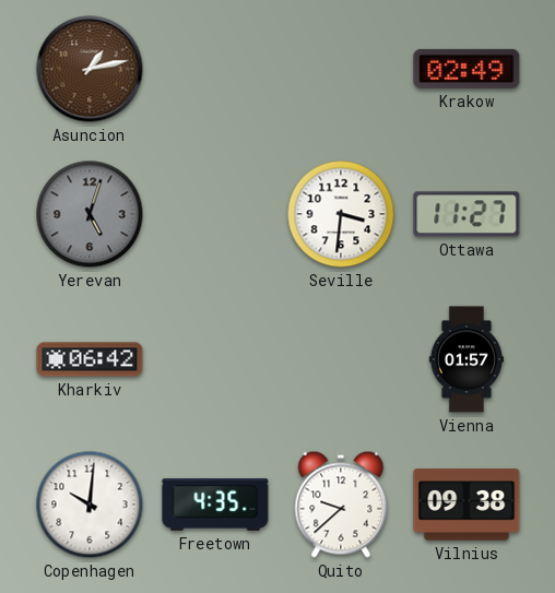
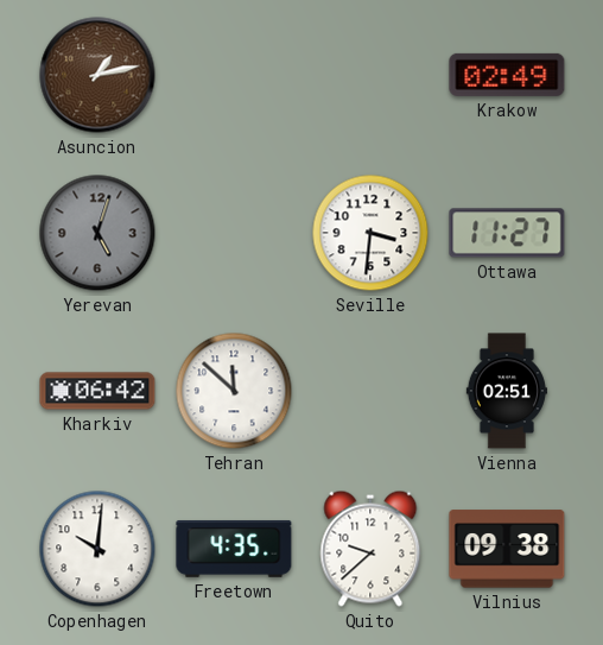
Tehran: none -> 11:52
Vienna: 01:57 -> 02:51
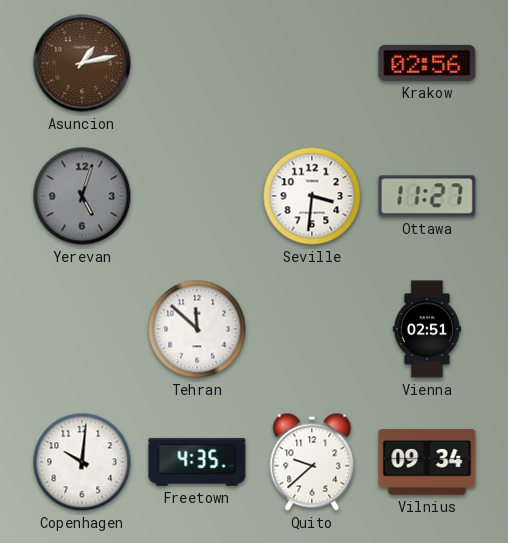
Krakow: 02:49 -> 02:56
Kharkiv: 06:42 -> none
Vilnius: 09:38 -> 09:34
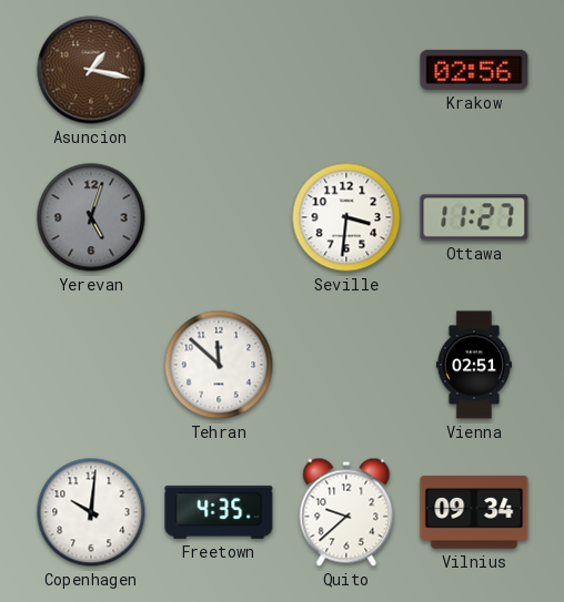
Asuncion: 1:13 -> 1:17
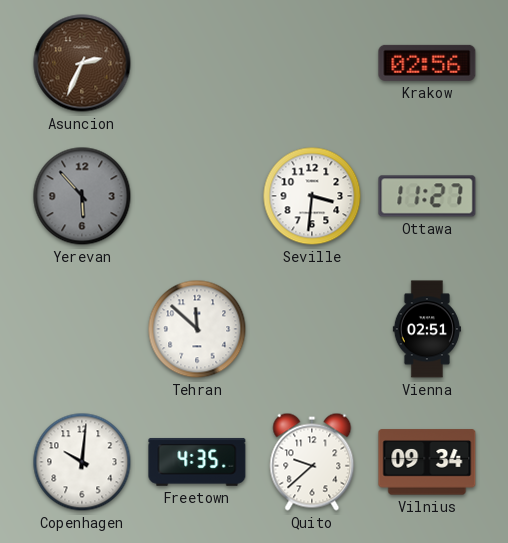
Asuncion: 1:17 -> 2:34
Yerevan: 5:03 -> 5:53
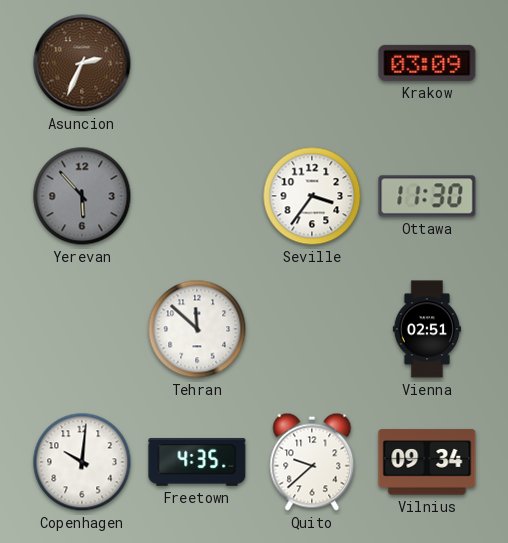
Krakow: 02:56 -> 03:09
Seville: 3:31 -> 3:36
Ottawa: 11:27 -> 11:30
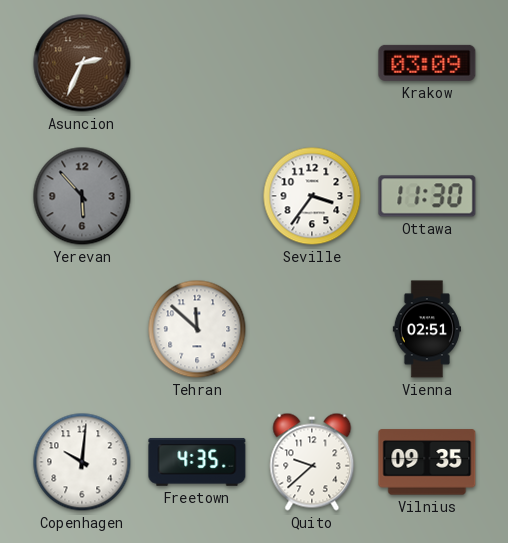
Vilnius: 09:34 -> 09:35
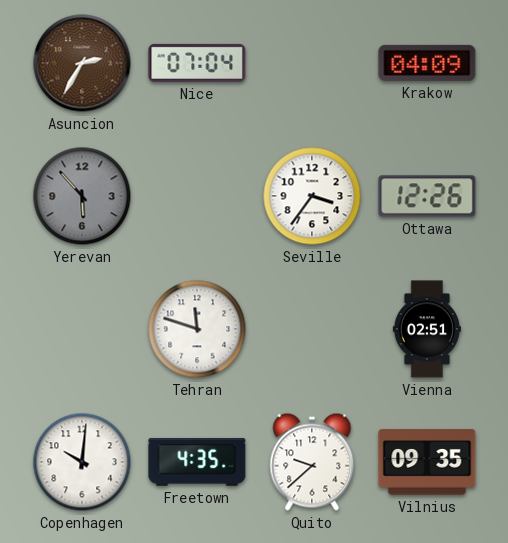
Asuncion: 2:34 -> 2:35
Nice: none -> 07:04
Krakow: 03:09 -> 04:09
Ottawa: 11:30 -> 12:26
Tehran: 11:52 -> 11:48
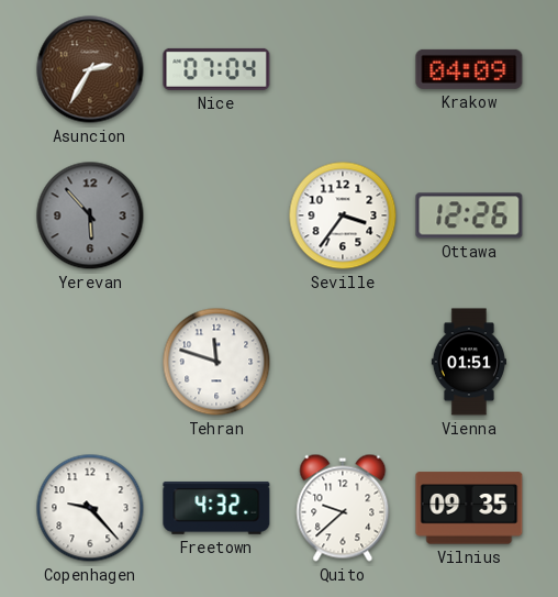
Vienna: 02:51 -> 01:51
Copenhagen: 10:01 -> 9:23
Freetown: 4:35 -> 4:32
